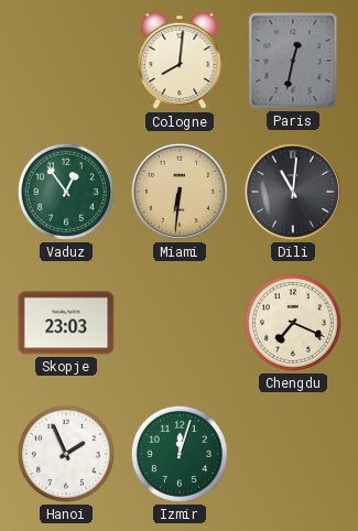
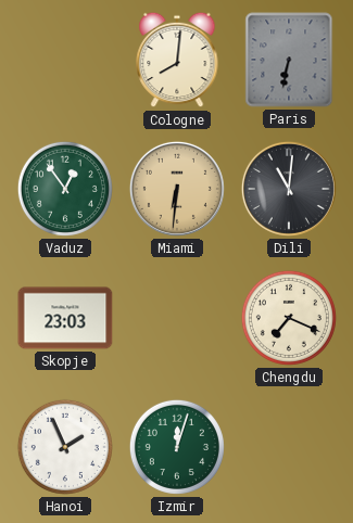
Paris: 12:32 -> 6:32
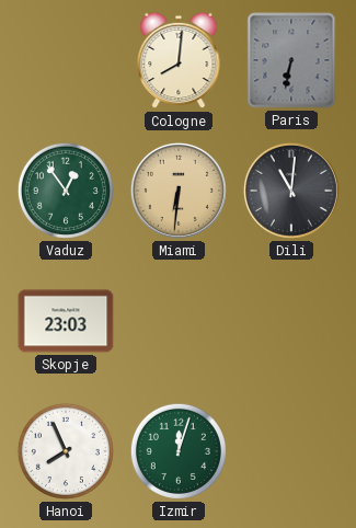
Chengdu: 7:19 -> none
Hanoi: 1:56 -> 7:56
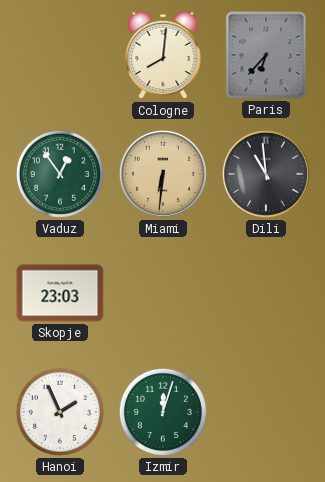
Paris: 6:32 -> 6:37
Dili: 11:01 -> 10:59
Hanoi: 7:56 -> 1:56
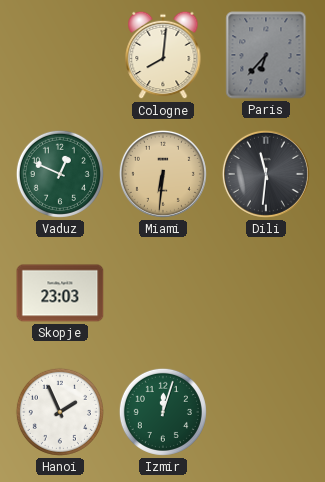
Vaduz: 12:54 -> 12:49
Dili: 10:59 -> 11:31
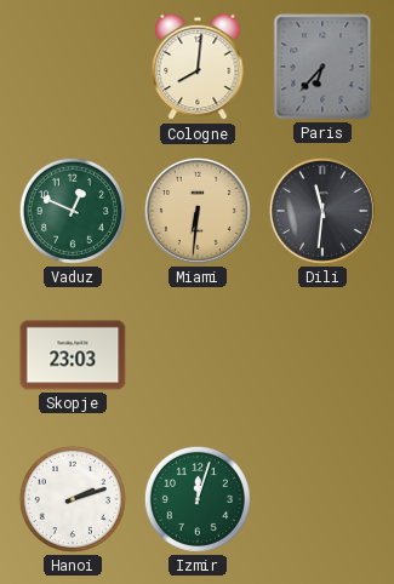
Hanoi: 1:56 -> 2:12
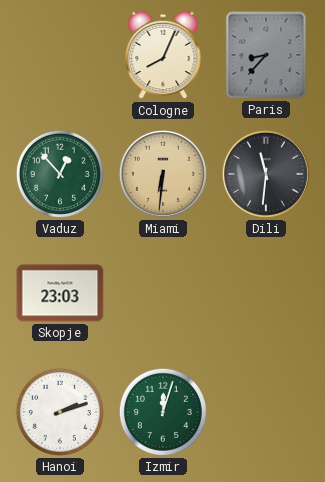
Cologne: 8:01 -> 8:04
Paris: 6:37 -> 8:37
Vaduz: 12:49 -> 12:53
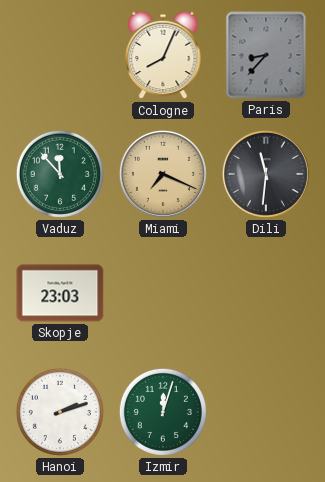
Vaduz: 12:53 -> 11:53
Miami: 6:31 -> 7:19
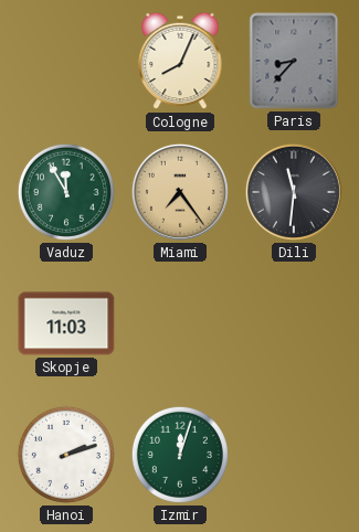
Vaduz: 11:53 -> 11:55
Miami: 7:19 -> 7:24
Skopje: 23:03 -> 11:03
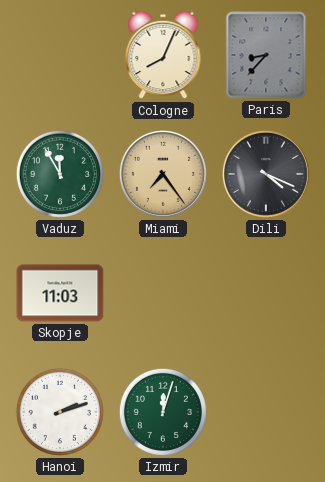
Dili: 11:31 -> 4:19
